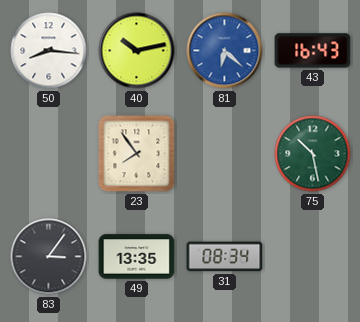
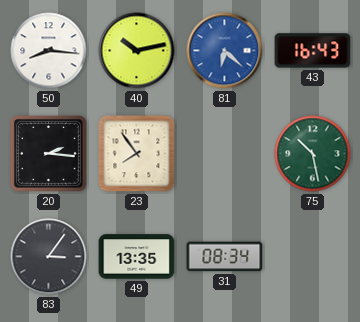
20: none -> 2:16
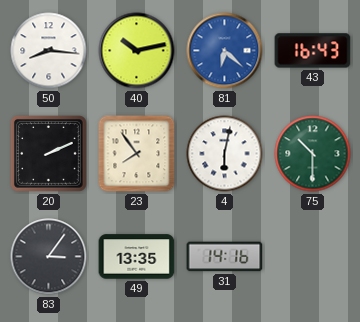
20: 2:16 -> 2:11
4: none -> 6:02
75: 10:28 -> 10:30
31: 08:34 -> 14:16
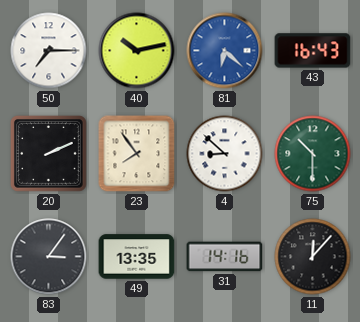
50: 8:16 -> 7:15
4: 6:02 -> 8:52
11: none -> 12:07
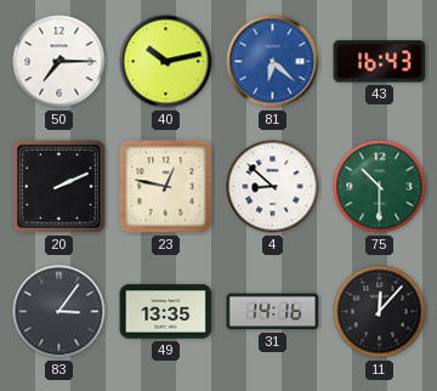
23: 7:54 -> 12:47
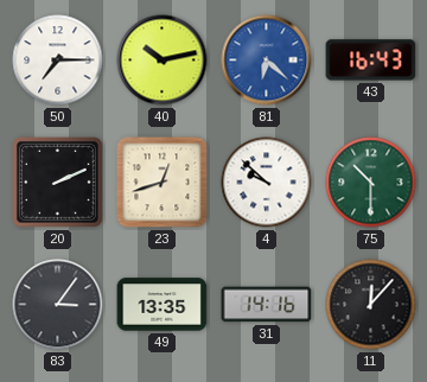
23: 12:47 -> 12:42
4: 8:52 -> 9:52
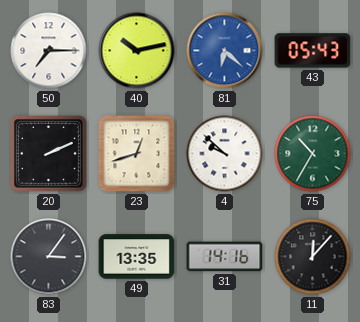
43: 16:43 -> 05:43
75: 10:30 -> 10:35
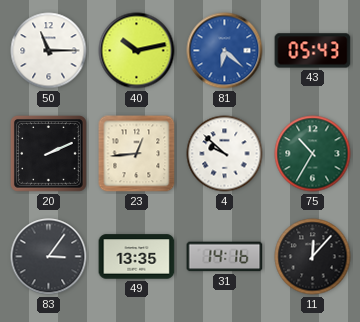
50: 7:15 -> 11:15
23: 12:42 -> 12:44
